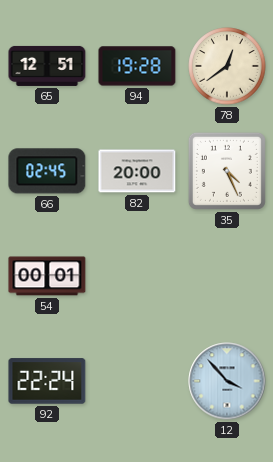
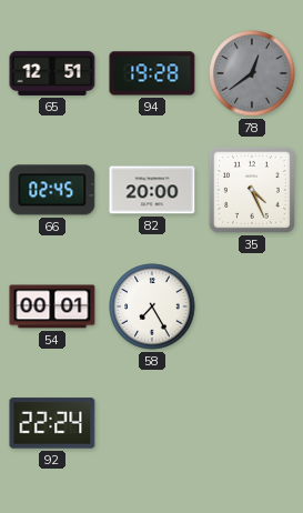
78 dial: cream -> grey
58: none -> 7:25
12: 3:53 -> none
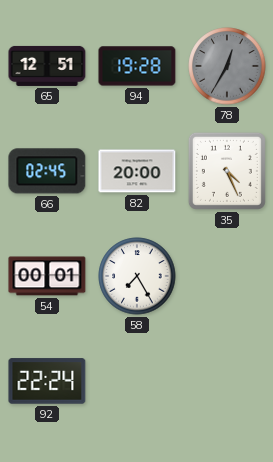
78: 12:39 -> 12:35
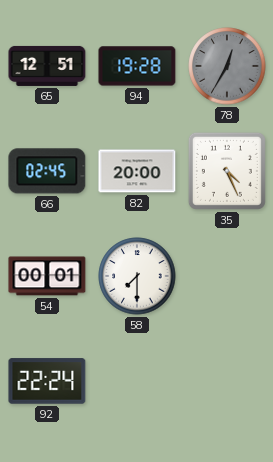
58: 7:25 -> 7:30
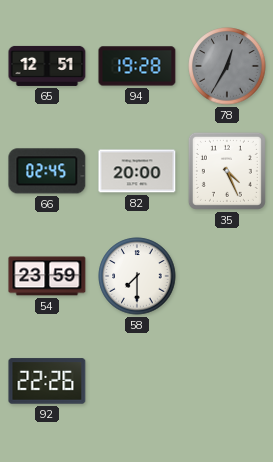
54: 00:01 -> 23:59
92: 22:24 -> 22:26
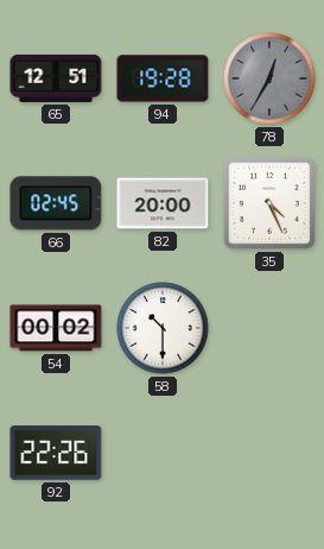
54: 23:59 -> 00:02
58: 7:30 -> 10:30
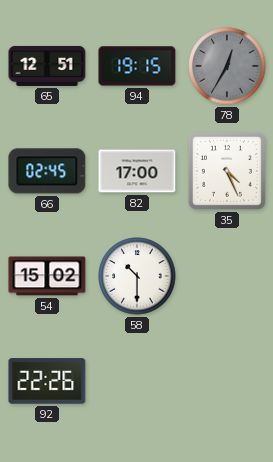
94: 19:28 -> 19:15
82: 20:00 -> 17:00
54: 00:02 -> 15:02
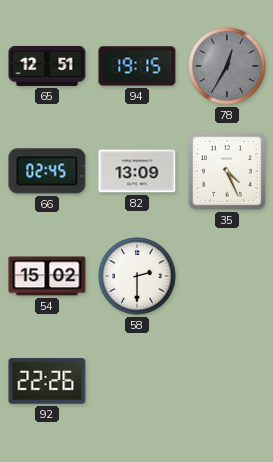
82: 17:00 -> 13:09
58: 10:30 -> 2:30
